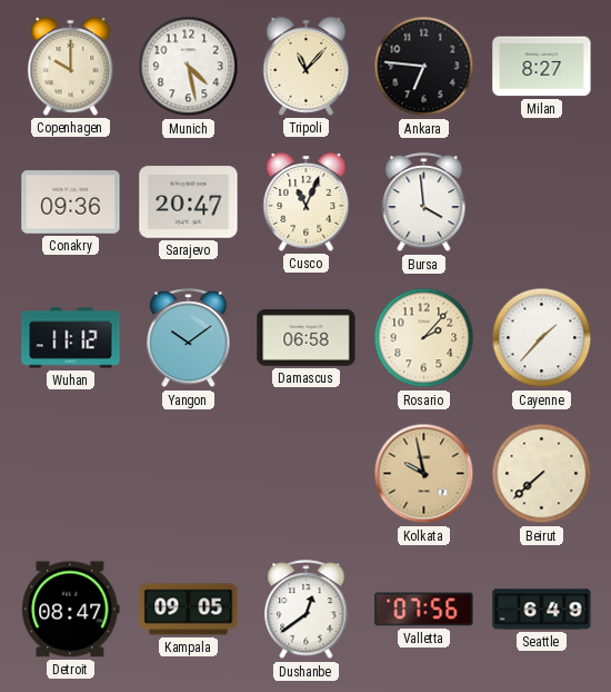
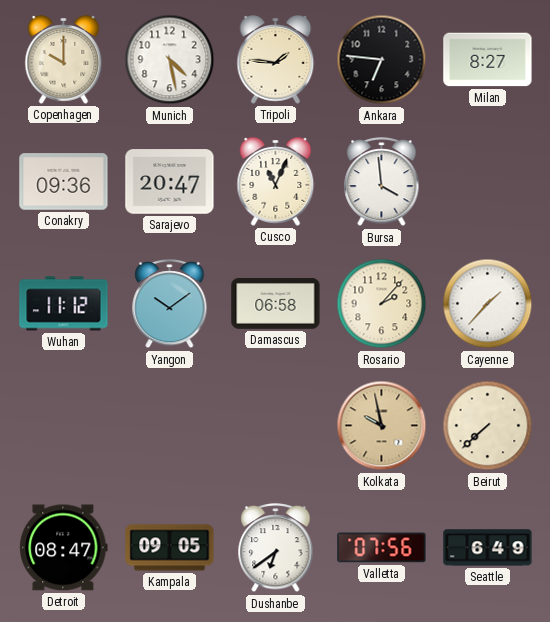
Tripoli: 11:07 -> 1:46
Dushanbe: 12:39 -> 6:39
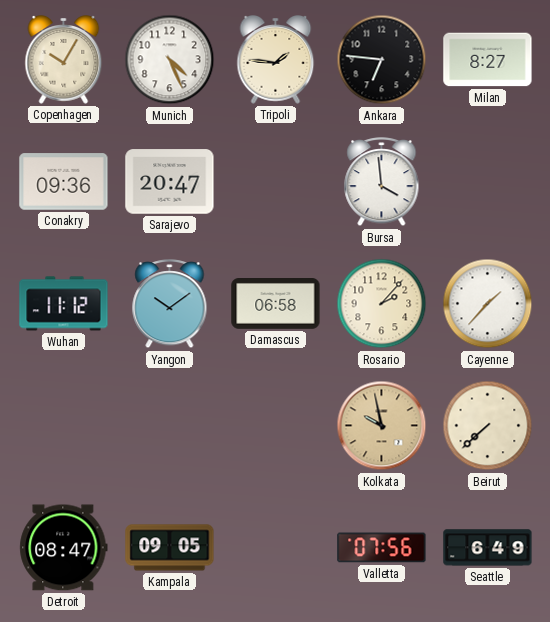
Copenhagen: 10:00 -> 10:05
Munich: 4:28 -> 4:26
Cusco: 11:04 -> none
Dushanbe: 6:39 -> none
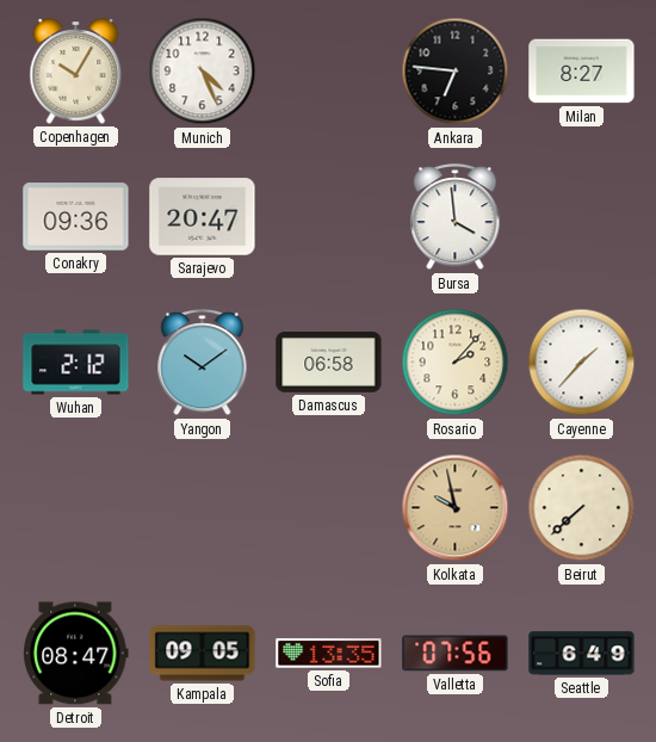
Tripoli: 1:46 -> none
Wuhan: 11:12 -> 2:12
Sofia: none -> 13:35
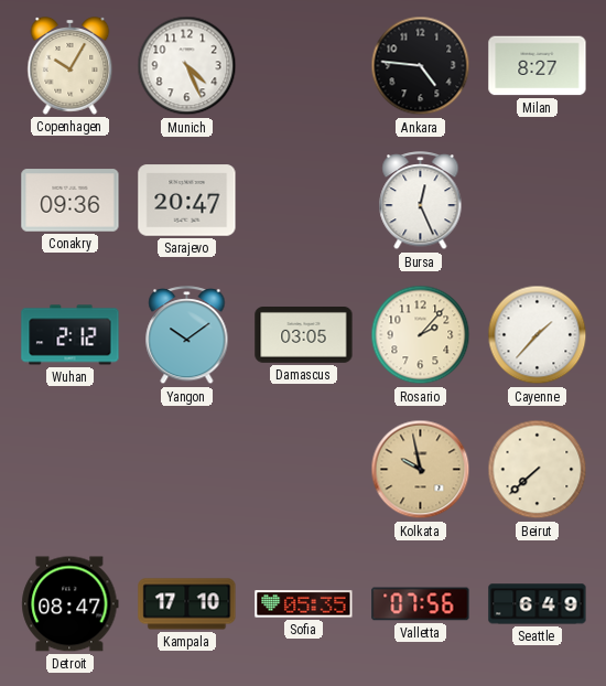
Ankara: 6:46 -> 4:46
Bursa: 3:59 -> 12:26
Damascus: 06:58 -> 03:05
Kampala: 09:05 -> 17:10
Sofia: 13:35 -> 05:35
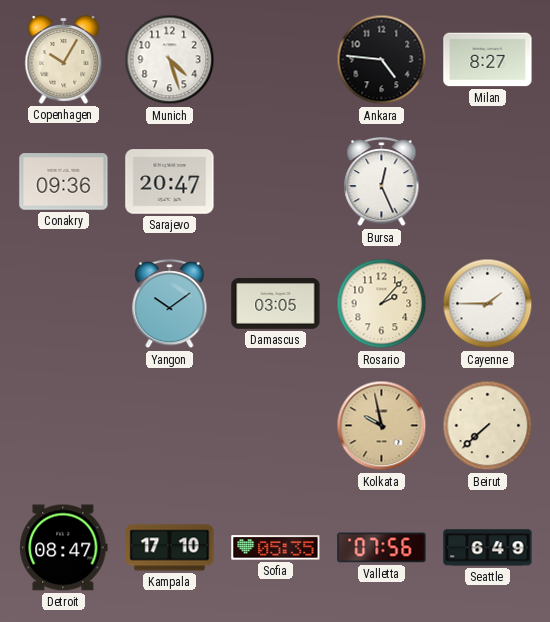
Munich: 4:26 -> 4:27
Wuhan: 2:12 -> none
Cayenne: 1:37 -> 1:45
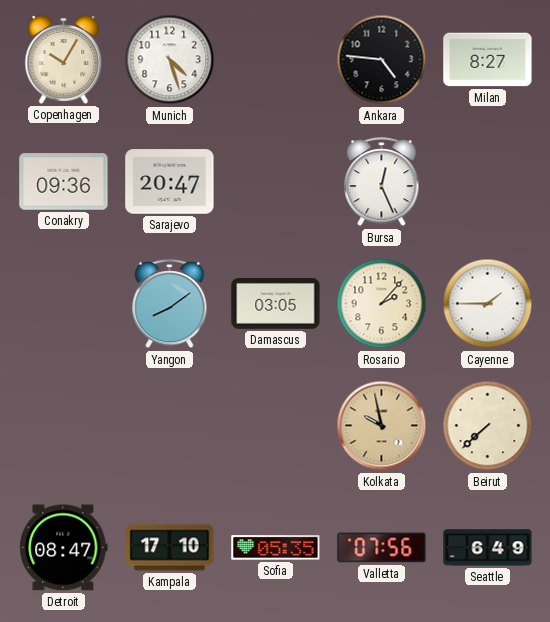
Yangon: 10:09 -> 8:09
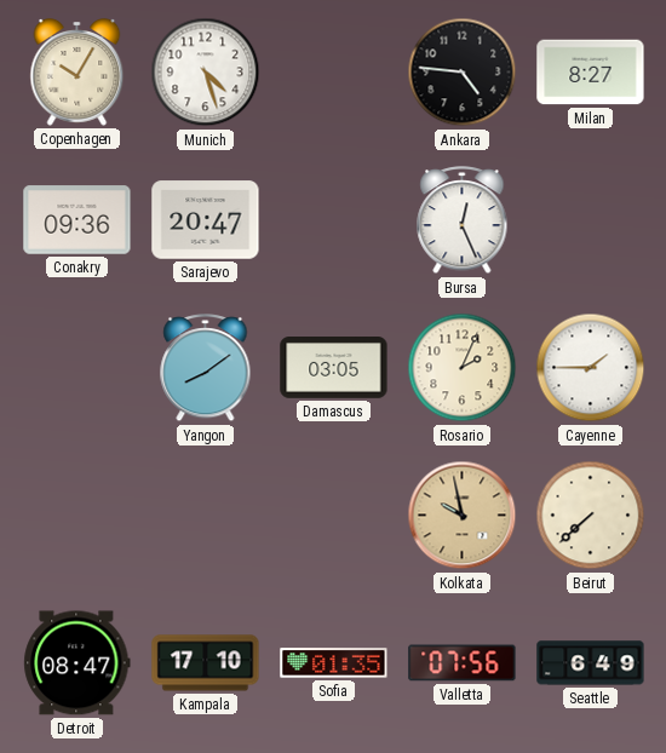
Rosario: 2:07 -> 2:04
Sofia: 05:35 -> 01:35
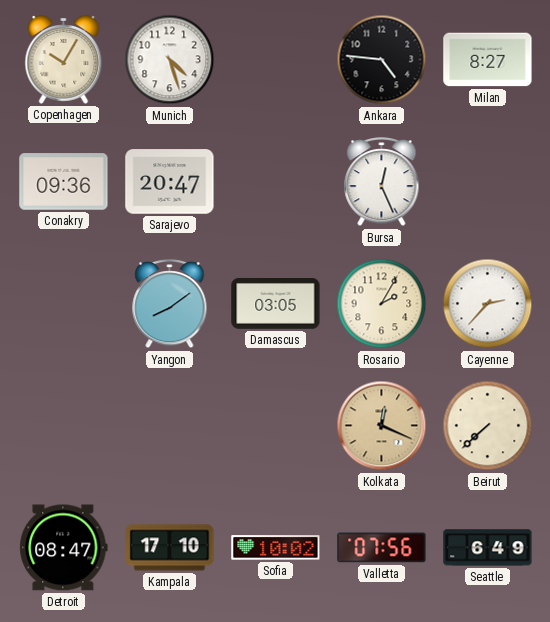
Rosario: 2:04 -> 2:05
Cayenne: 1:45 -> 2:37
Kolkata: 9:58 -> 12:19
Sofia: 01:35 -> 10:02
